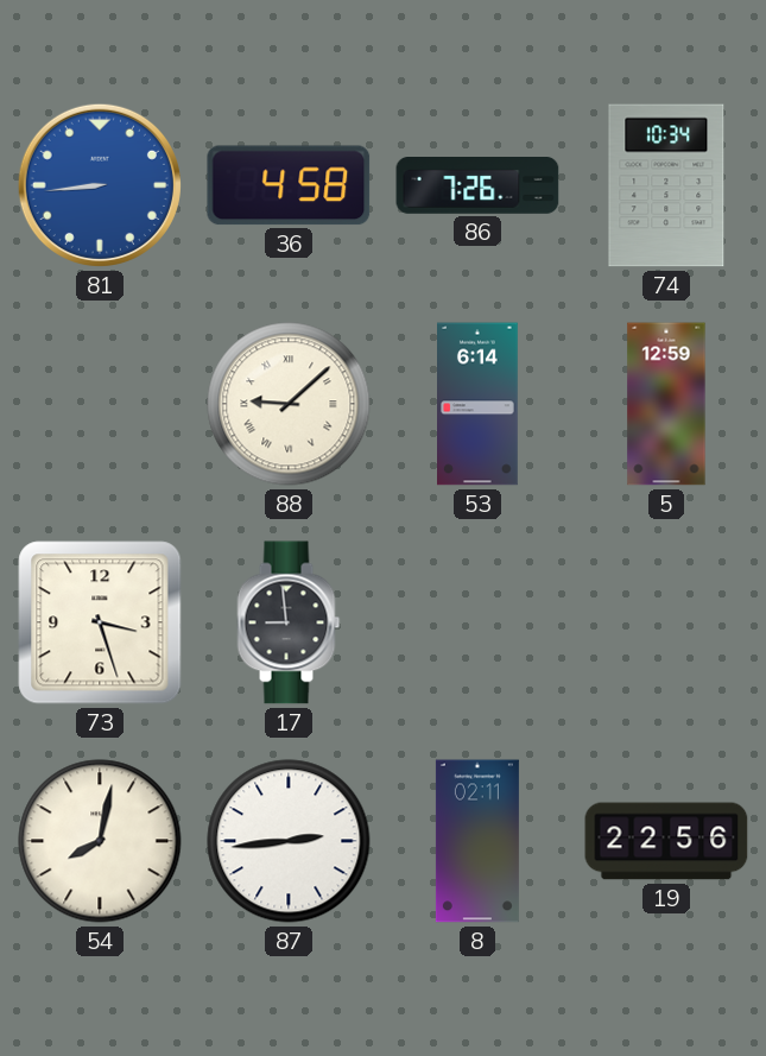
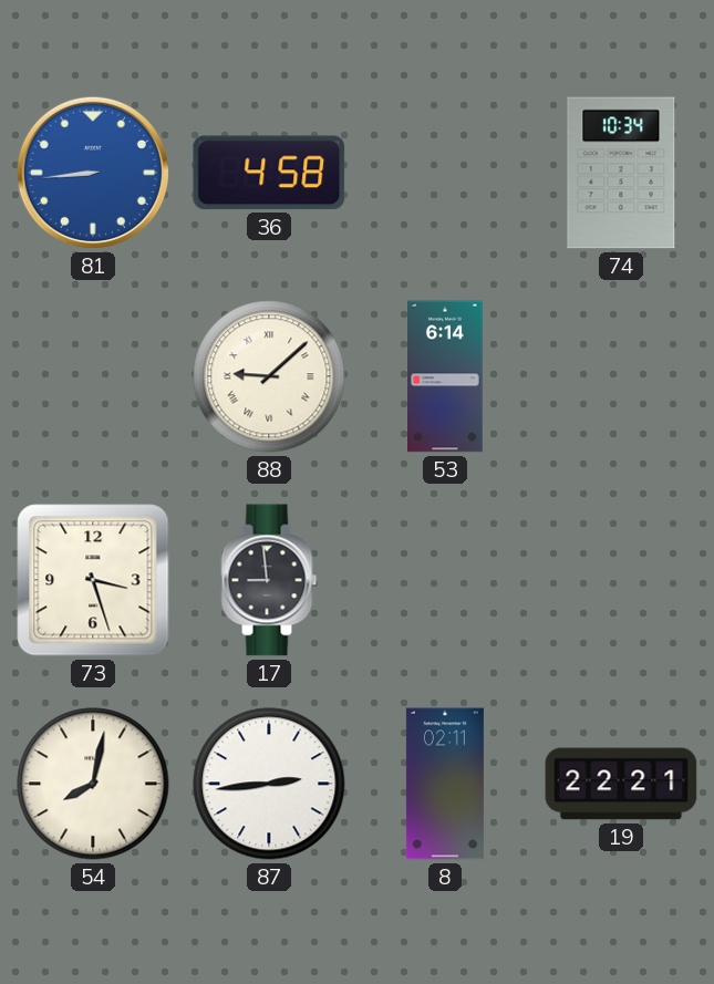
86: 7:26 -> none
5: 12:59 -> none
19: 22:56 -> 22:21
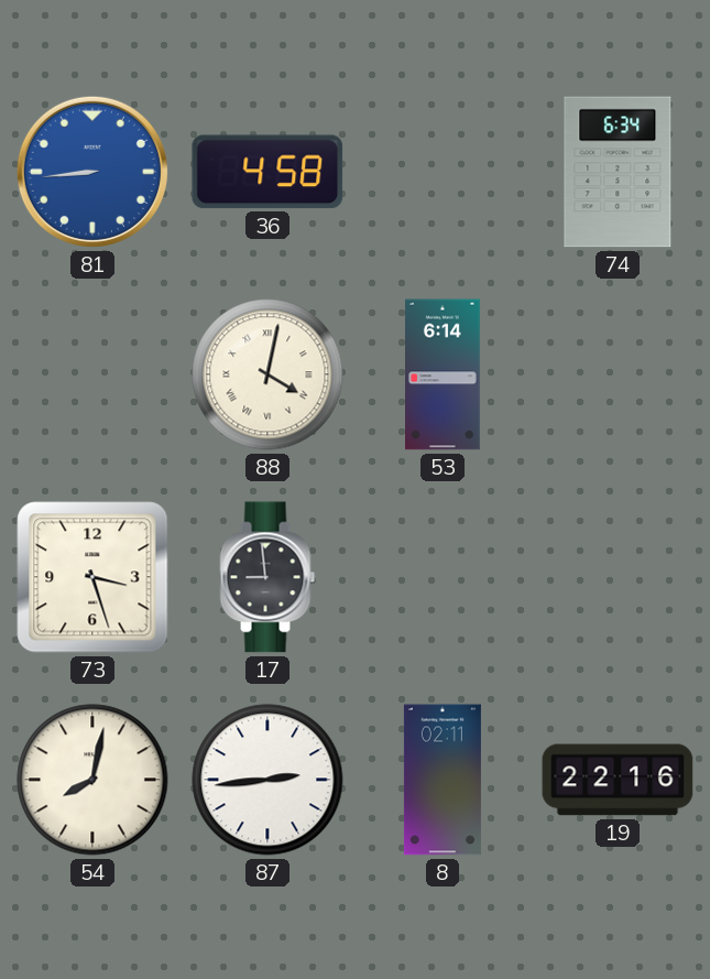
74: 10:34 -> 6:34
88: 9:08 -> 4:02
19: 22:21 -> 22:16
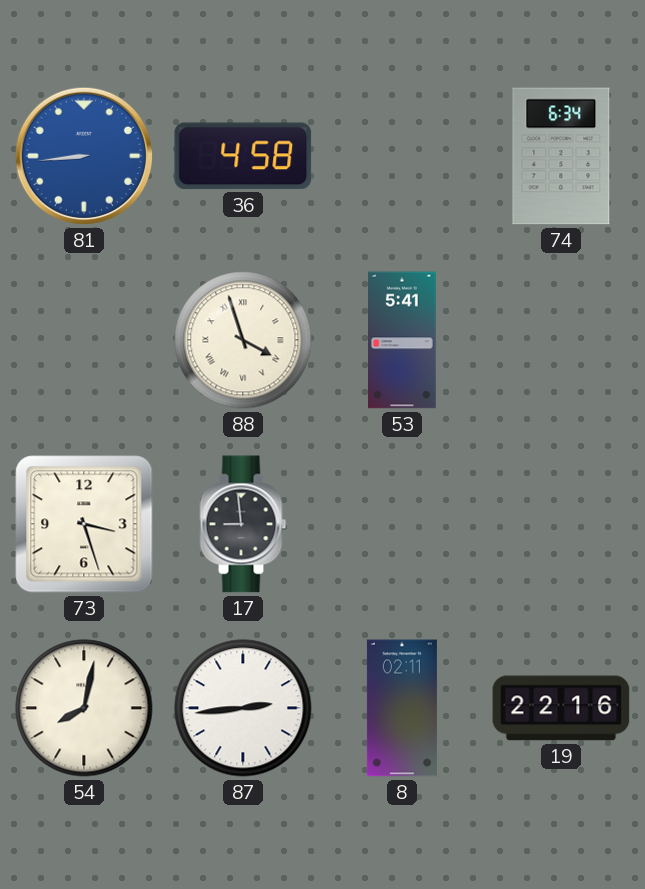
88: 4:02 -> 3:57
53: 6:14 -> 5:41
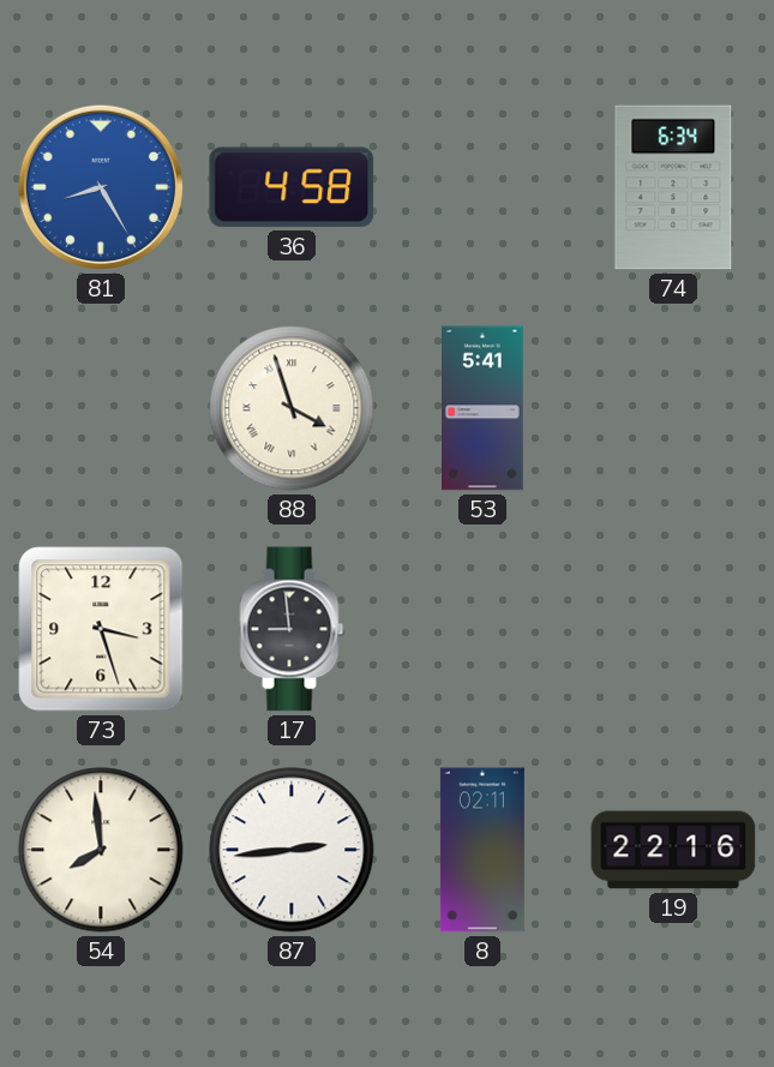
81: 8:44 -> 8:25
54: 8:02 -> 7:59
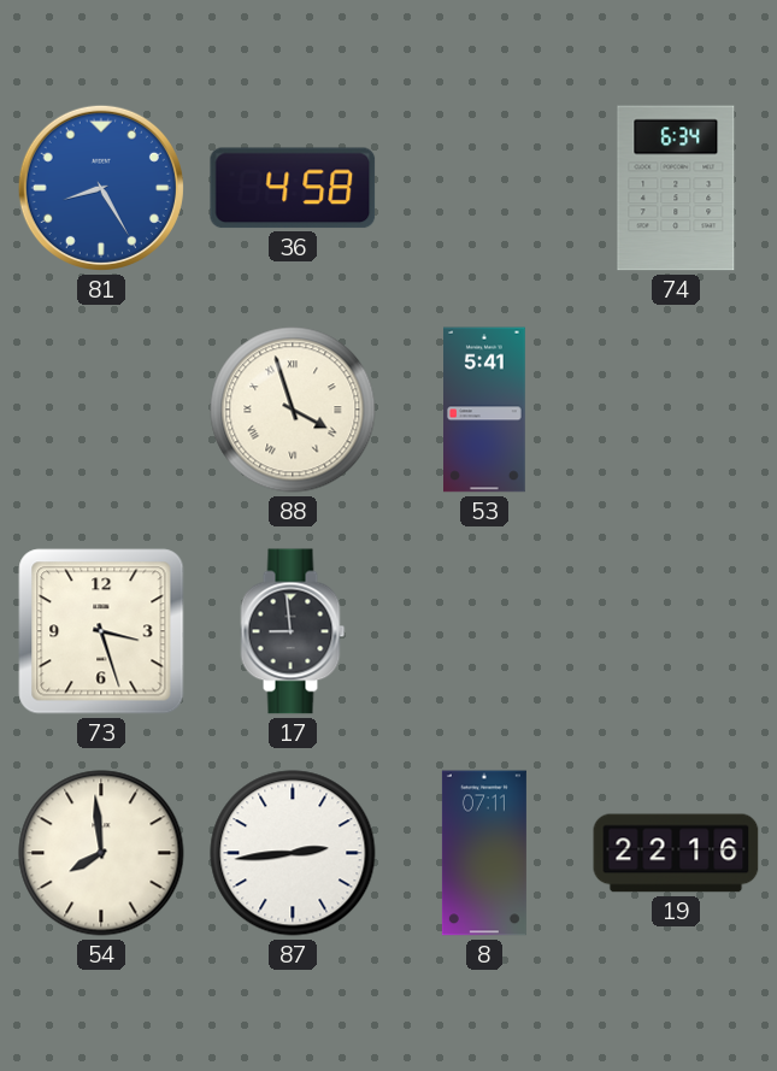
8: 02:11 -> 07:11
